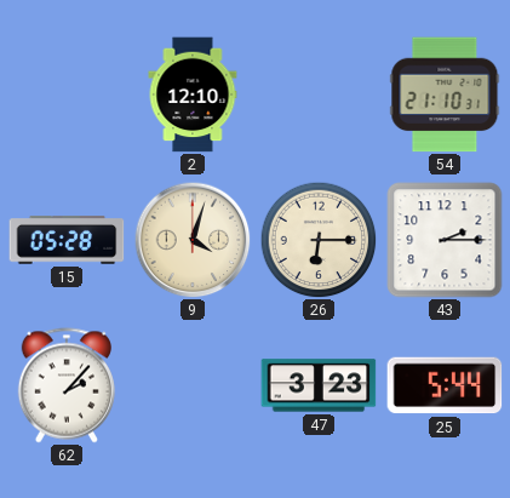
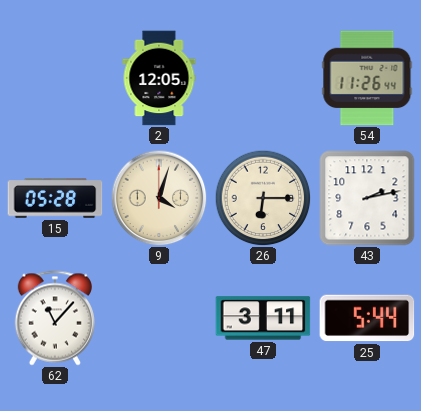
2: 12:10 -> 12:05
54: 21:10 -> 11:26
43: 2:15 -> 2:13
62: 2:07 -> 11:07
47: 3:23 -> 3:11
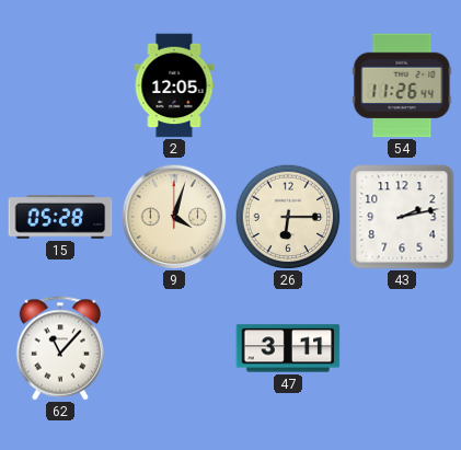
25: 5:44 -> none
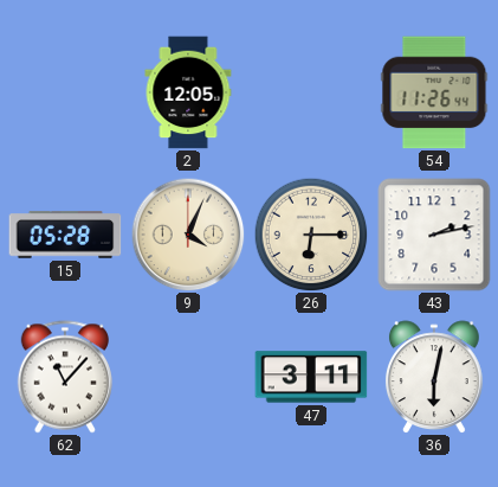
9: 4:03 -> 4:04
36: none -> 6:02
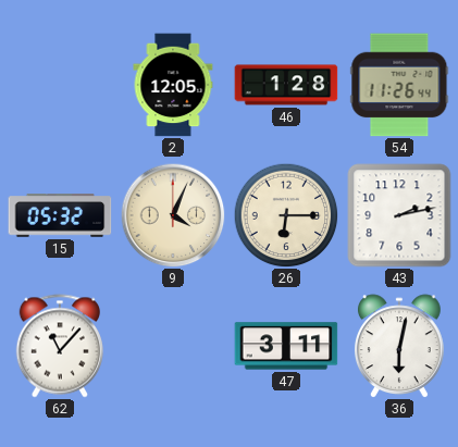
46: none -> 1:28
15: 05:28 -> 05:32
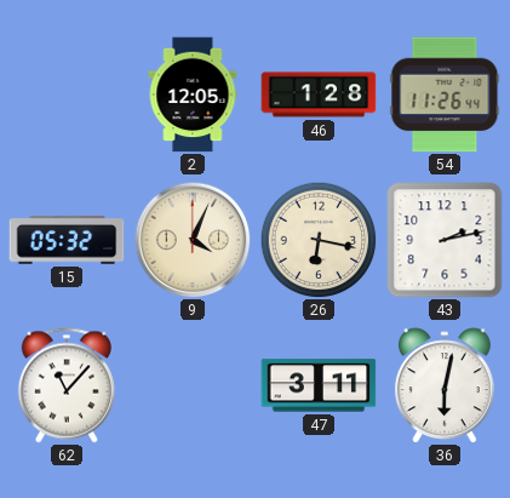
26: 6:15 -> 6:17
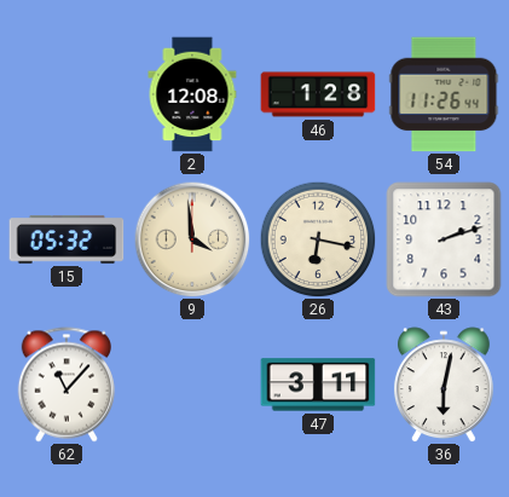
2: 12:05 -> 12:08
9: 4:04 -> 3:59
43: 2:13 -> 2:12
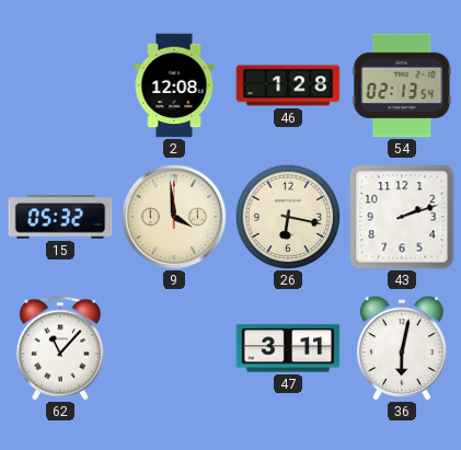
54: 11:26 -> 02:13
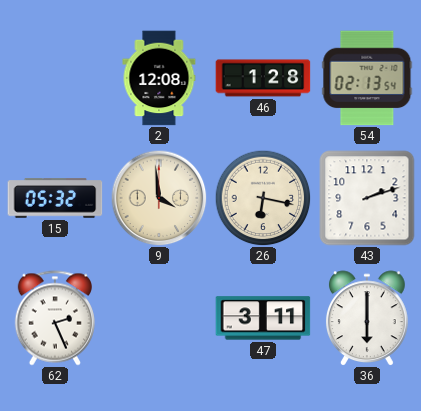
62: 11:07 -> 2:26
36: 6:02 -> 6:00
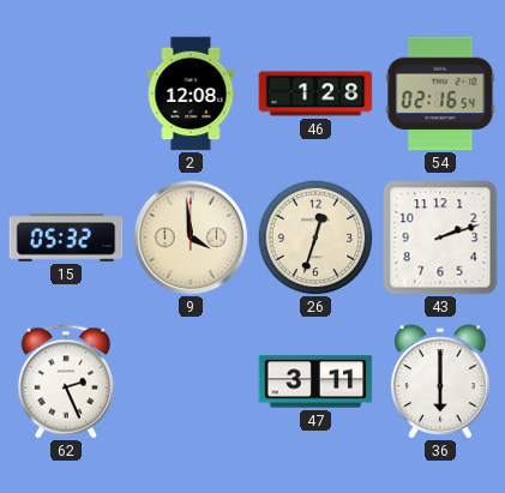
54: 02:13 -> 02:16
26: 6:17 -> 12:33
